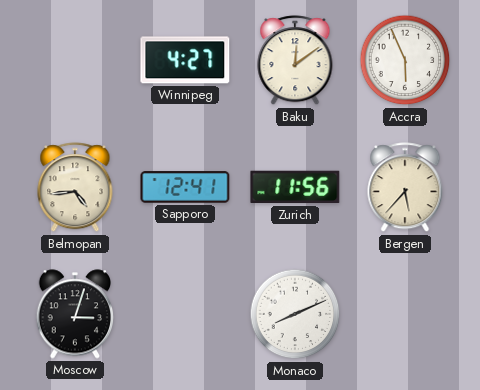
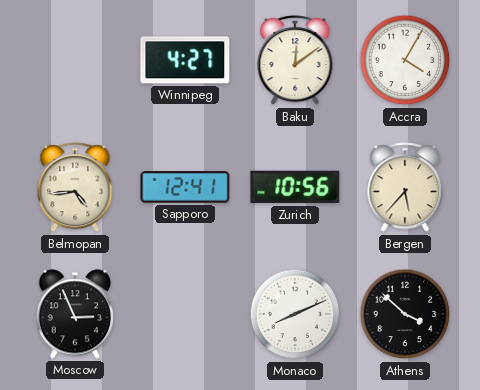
Accra: 5:56 -> 4:05
Zurich: 11:56 -> 10:56
Moscow: 3:03 -> 2:56
Athens: none -> 3:52
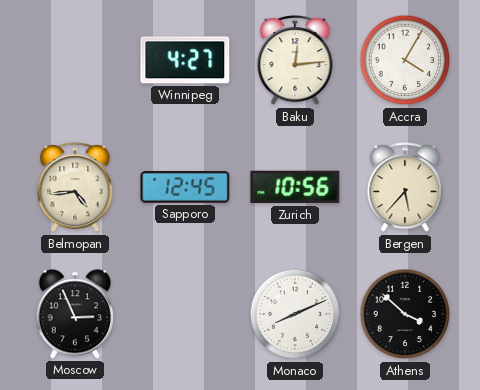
Baku: 12:09 -> 12:14
Sapporo: 12:41 -> 12:45
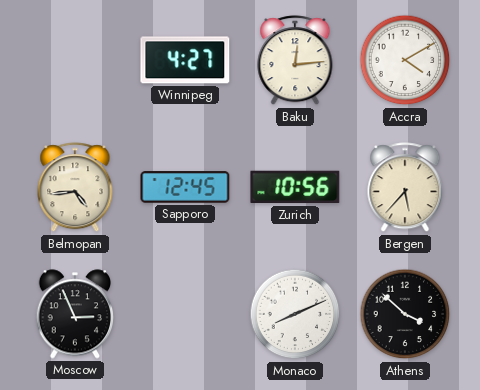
Accra: 4:05 -> 4:10
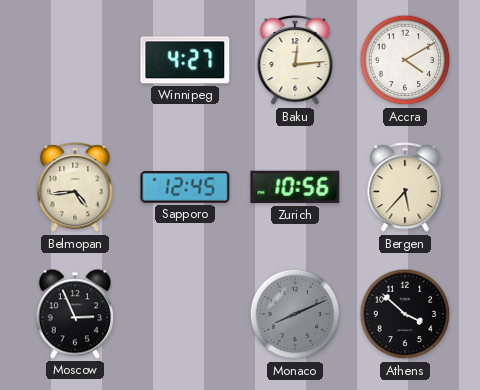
Monaco dial: white -> grey
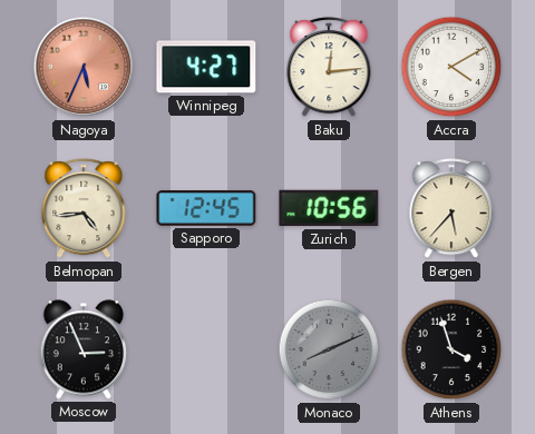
Nagoya: none -> 5:34
Athens: 3:52 -> 3:57
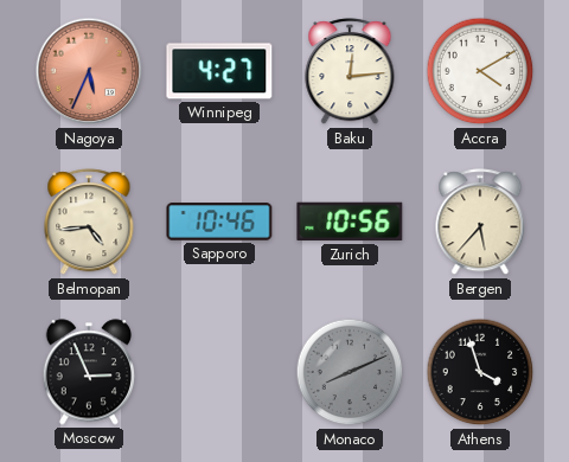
Sapporo: 12:45 -> 10:46
